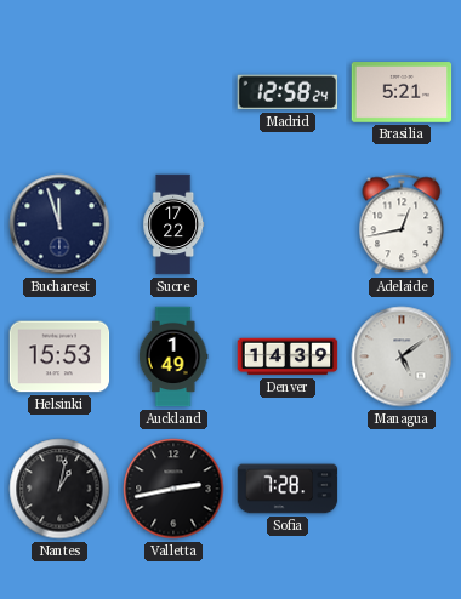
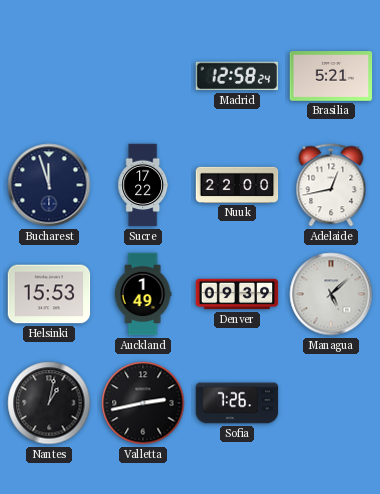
Nuuk: none -> 22:00
Denver: 14:39 -> 09:39
Managua: 5:09 -> 5:08
Sofia: 7:28 -> 7:26
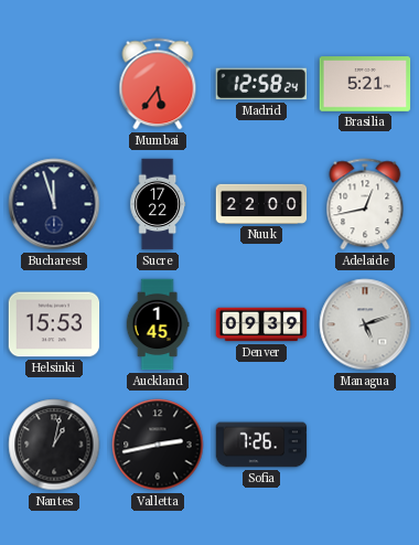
Mumbai: none -> 5:36
Auckland: 1:49 -> 1:45
Managua: 5:08 -> 5:12
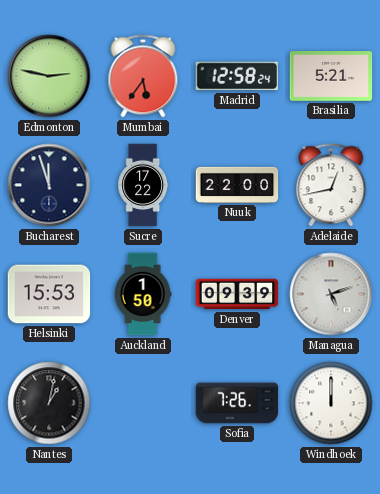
Edmonton: none -> 2:47
Auckland: 1:45 -> 1:50
Valletta: 2:43 -> none
Windhoek: none -> 12:00
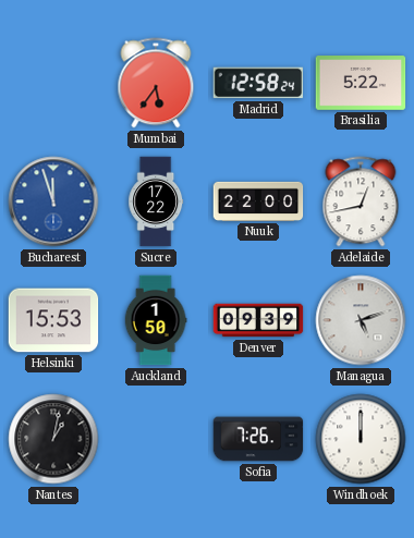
Edmonton: 2:47 -> none
Brasilia: 5:21 -> 5:22
Bucharest dial: navy -> blue
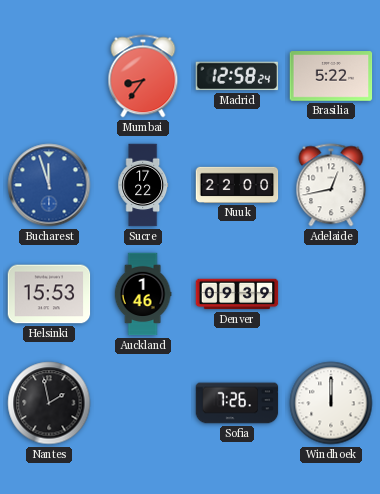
Mumbai: 5:36 -> 8:36
Auckland: 1:50 -> 1:46
Managua: 5:12 -> none
Nantes: 1:02 -> 1:58
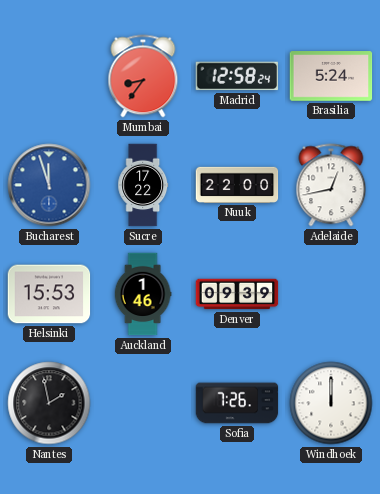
Brasilia: 5:22 -> 5:24
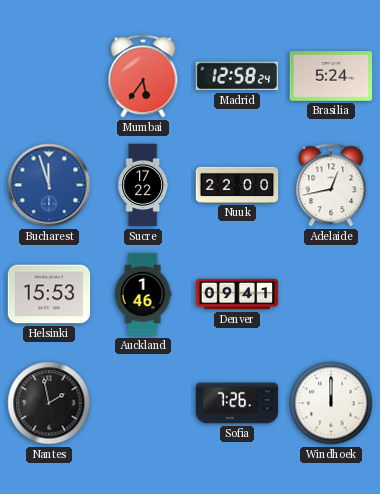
Mumbai: 8:36 -> 5:36
Denver: 09:39 -> 09:41
